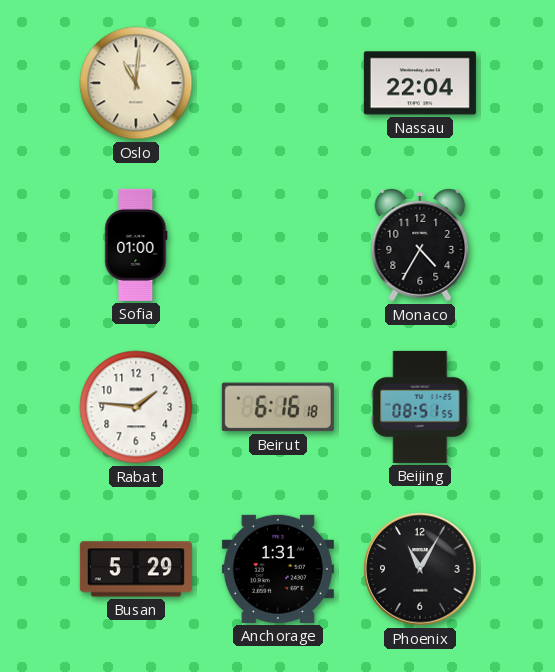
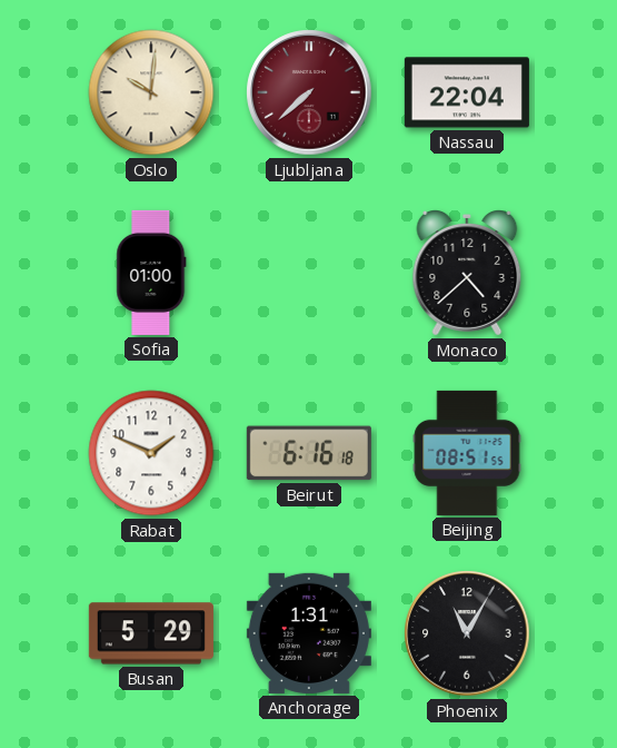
Oslo: 11:01 -> 10:01
Ljubljana: none -> 7:38
Monaco: 4:35 -> 4:38
Rabat: 1:46 -> 1:49
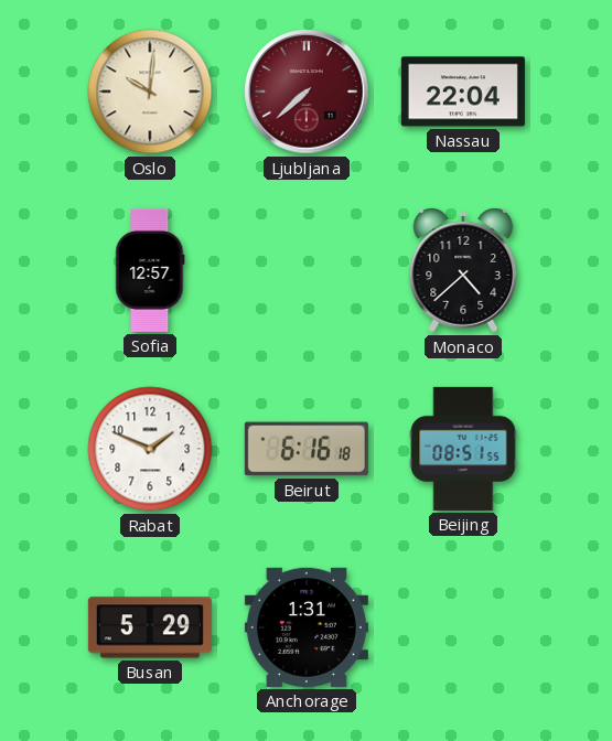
Sofia: 01:00 -> 12:57
Phoenix: 11:05 -> none
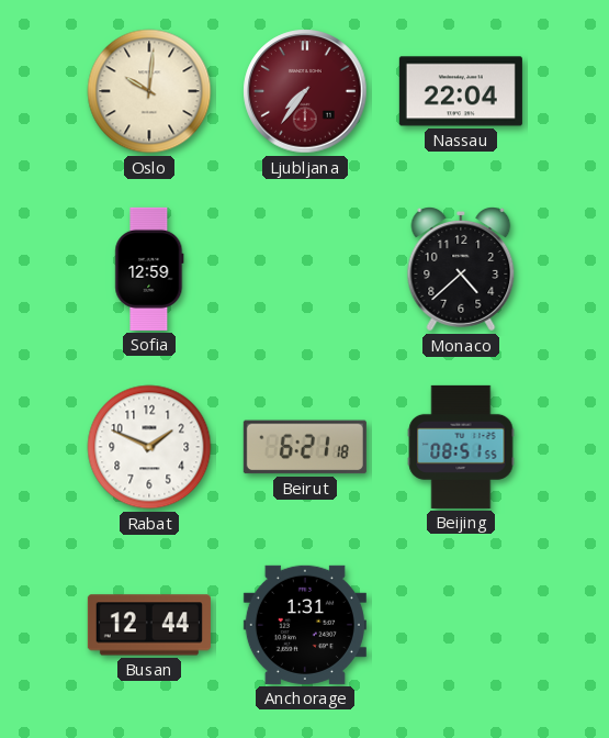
Ljubljana: 7:38 -> 7:36
Sofia: 12:57 -> 12:59
Beirut: 6:16 -> 6:21
Busan: 5:29 -> 12:44
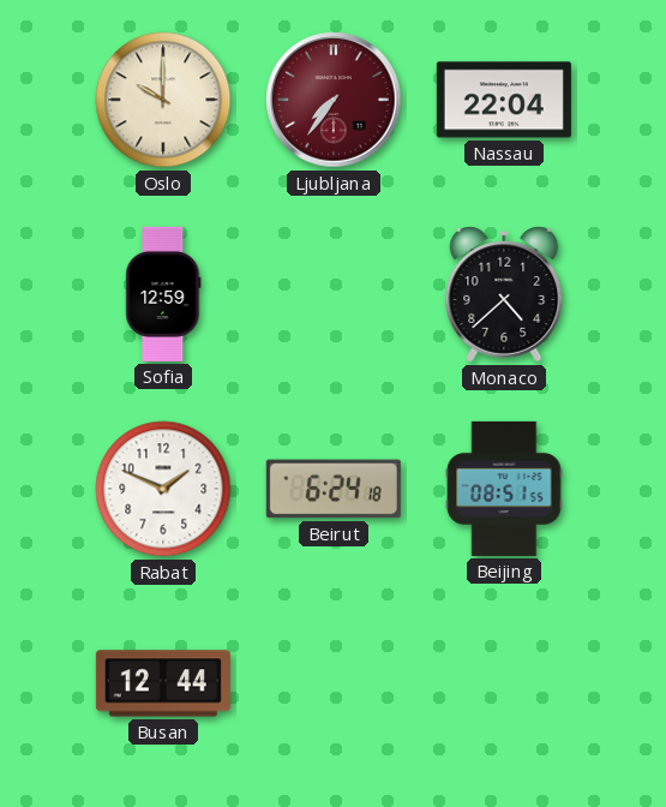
Oslo: 10:01 -> 10:00
Beirut: 6:21 -> 6:24
Anchorage: 1:31 -> none
